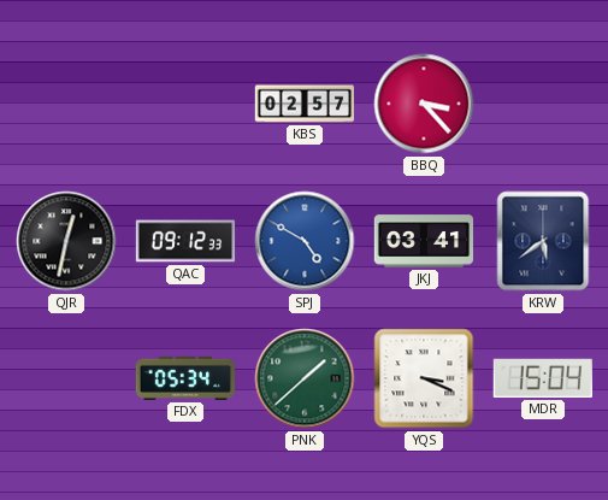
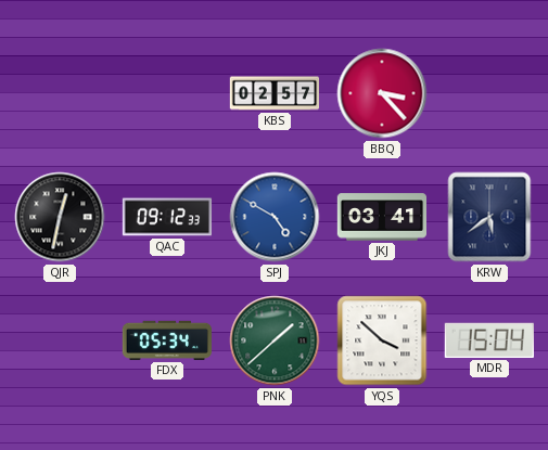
YQS: 3:19 -> 3:52
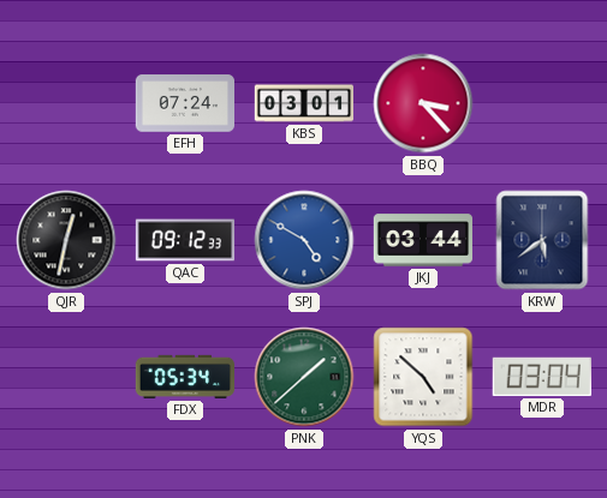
EFH: none -> 07:24
KBS: 02:57 -> 03:01
JKJ: 03:41 -> 03:44
YQS: 3:52 -> 4:52
MDR: 15:04 -> 03:04
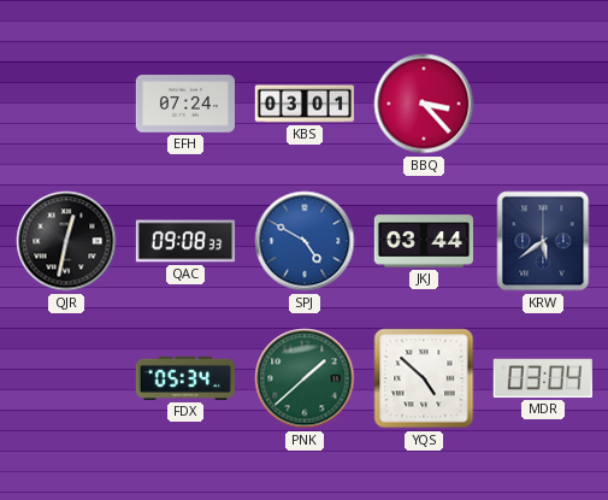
QAC: 09:12 -> 09:08
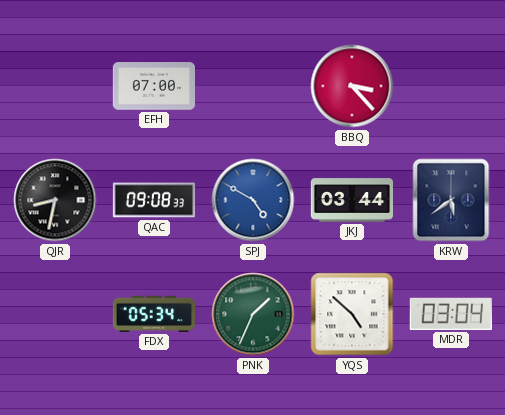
EFH: 07:24 -> 07:00
KBS: 03:01 -> none
QJR: 12:32 -> 8:32
PNK: 1:38 -> 1:34
